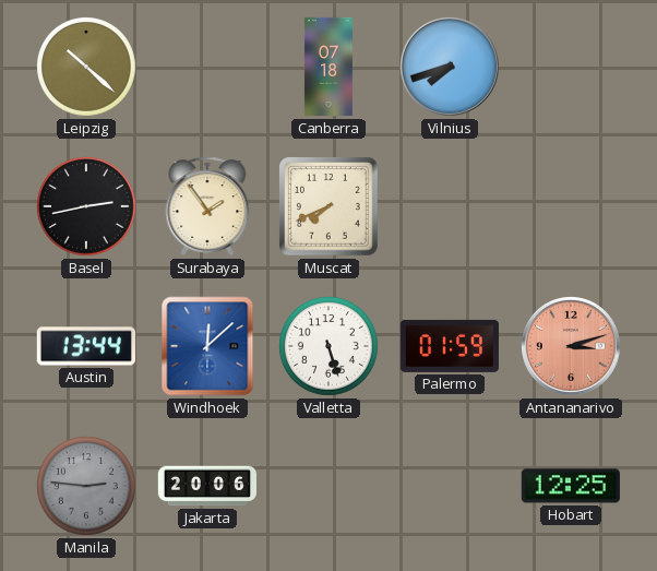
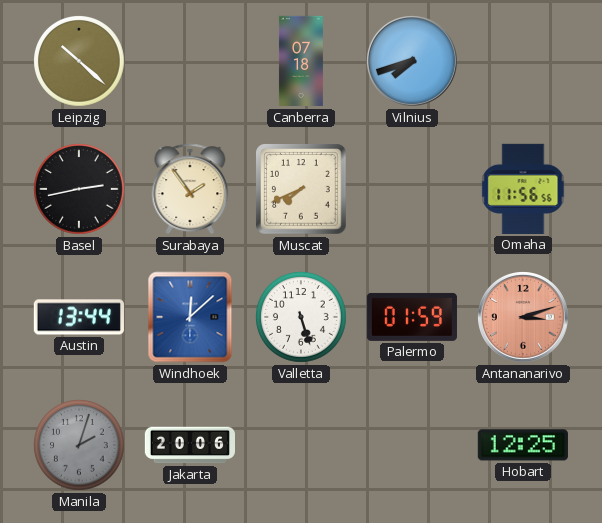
Omaha: none -> 11:56
Manila: 2:46 -> 2:03
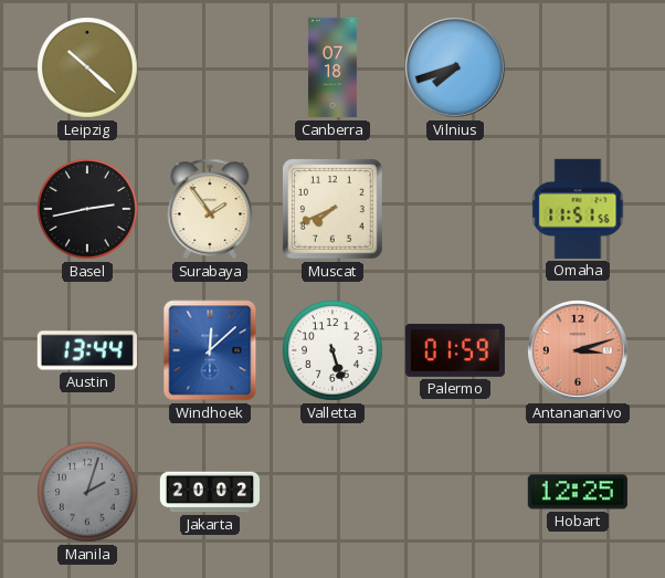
Omaha: 11:56 -> 11:51
Jakarta: 20:06 -> 20:02
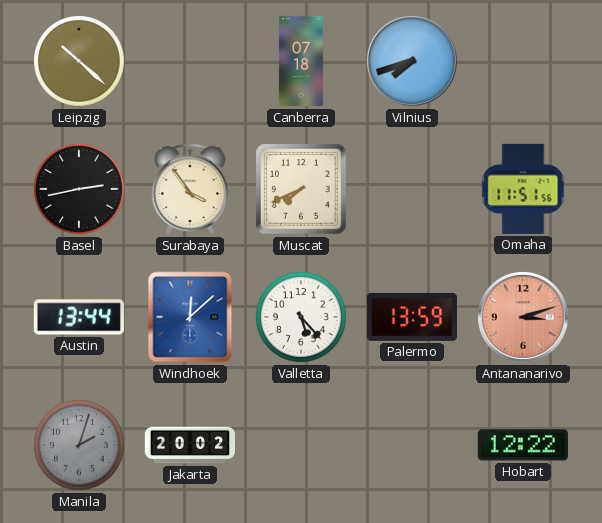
Surabaya: 1:54 -> 3:54
Valletta: 5:27 -> 5:23
Palermo: 01:59 -> 13:59
Hobart: 12:25 -> 12:22
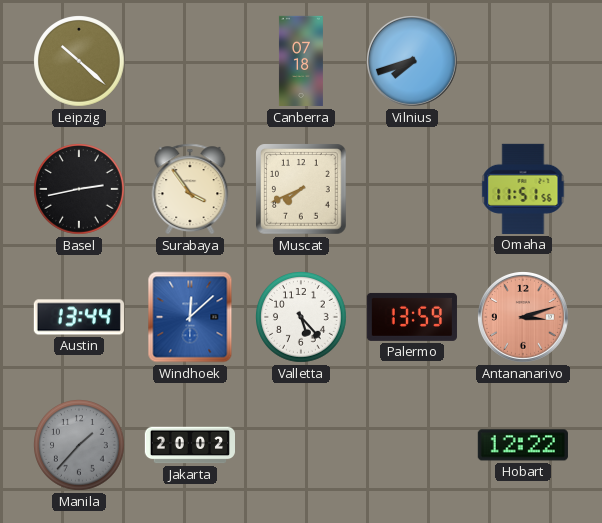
Manila: 2:03 -> 1:37
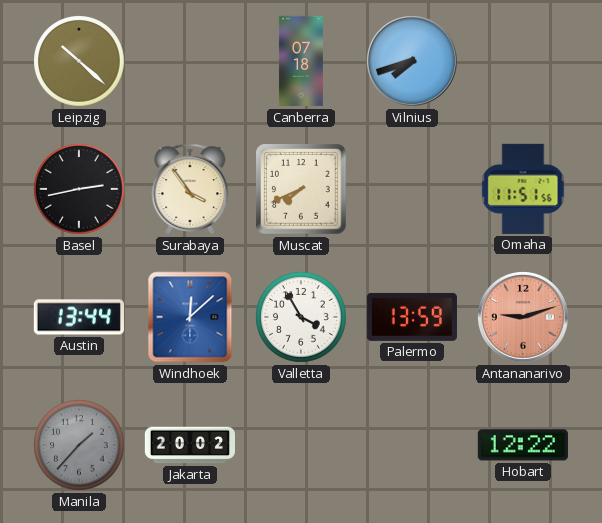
Valletta: 5:23 -> 3:55
Antananarivo: 3:12 -> 9:12
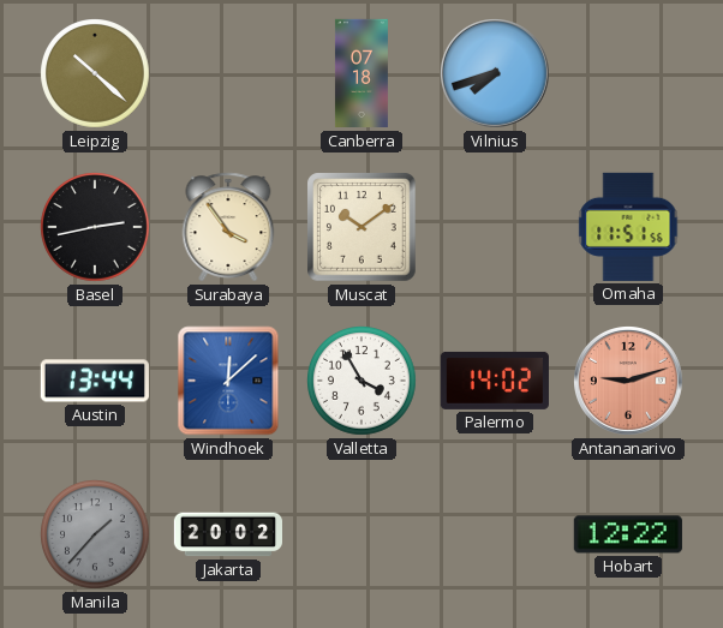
Muscat: 7:41 -> 10:09
Palermo: 13:59 -> 14:02
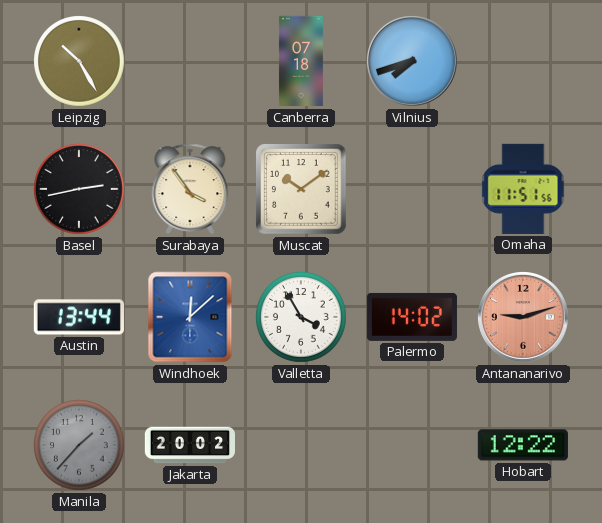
Leipzig: 10:22 -> 10:25
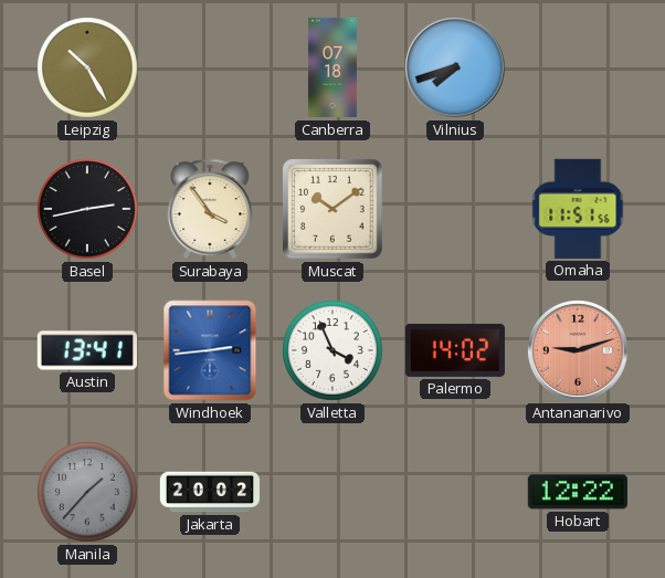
Austin: 13:44 -> 13:41
Windhoek: 12:08 -> 2:44
Valletta: 3:55 -> 3:56
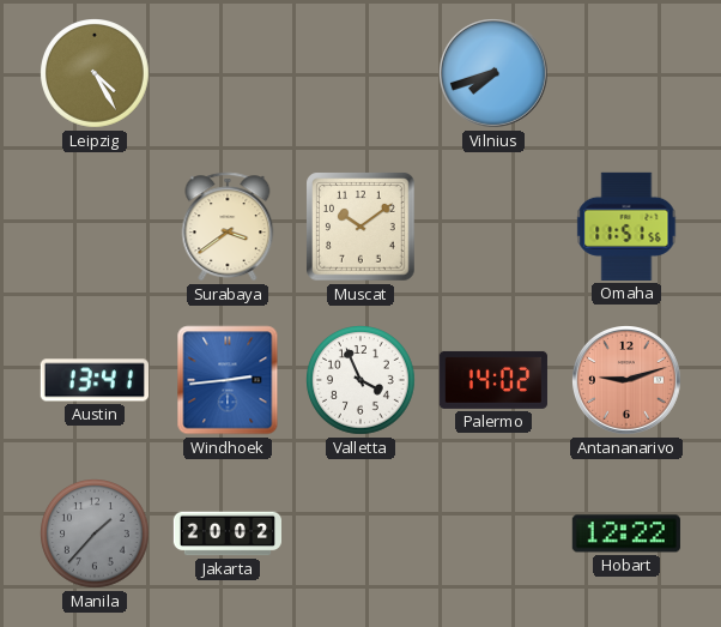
Leipzig: 10:25 -> 4:25
Canberra: 07:18 -> none
Basel: 2:43 -> none
Surabaya: 3:54 -> 3:39
